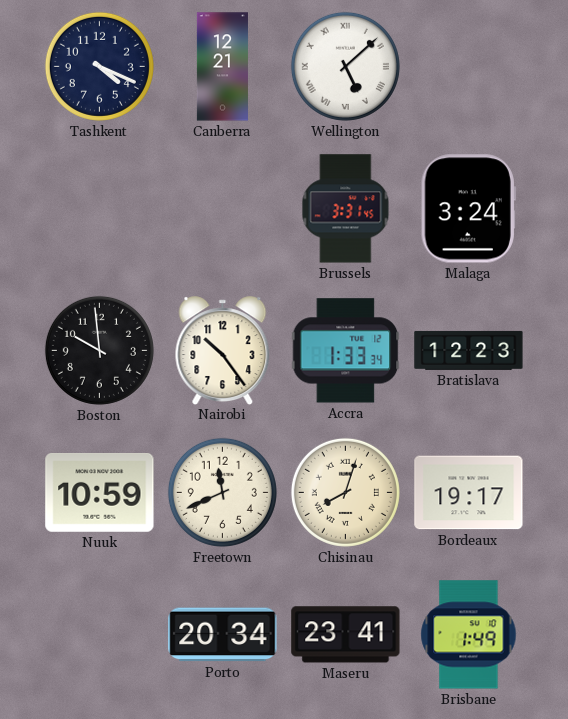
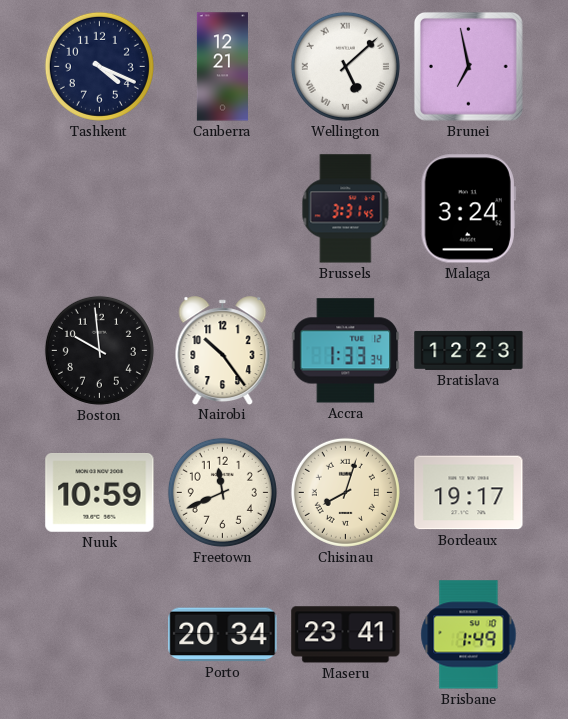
Brunei: none -> 6:58
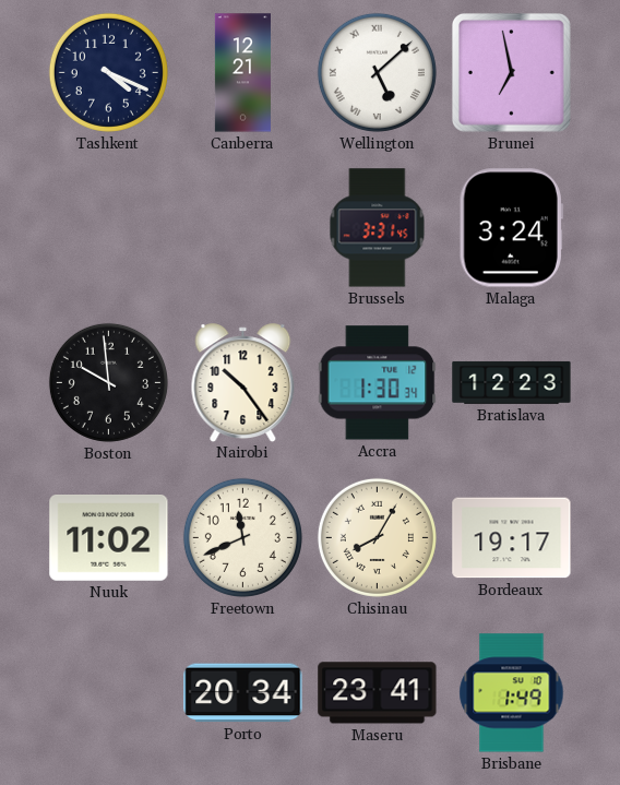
Accra: 1:33 -> 1:30
Nuuk: 10:59 -> 11:02
Chisinau: 8:03 -> 8:05
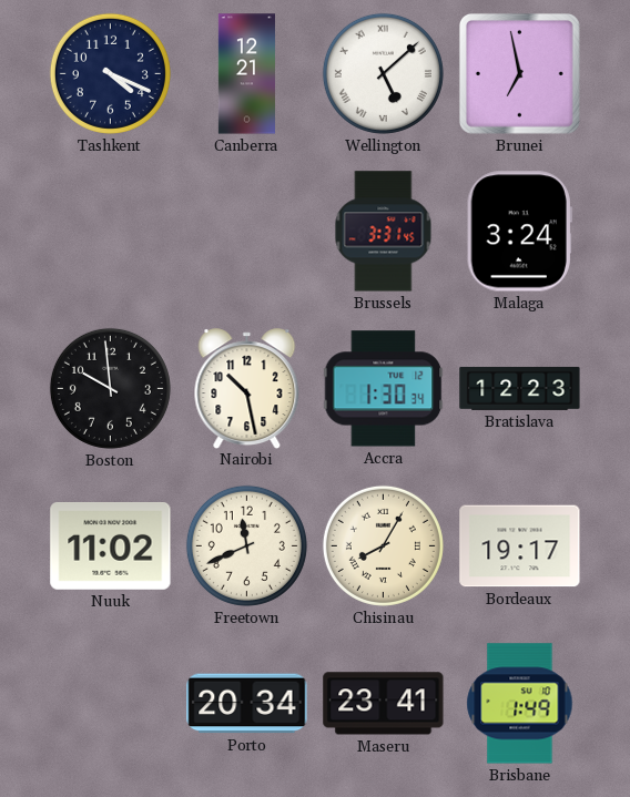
Nairobi: 10:24 -> 10:28
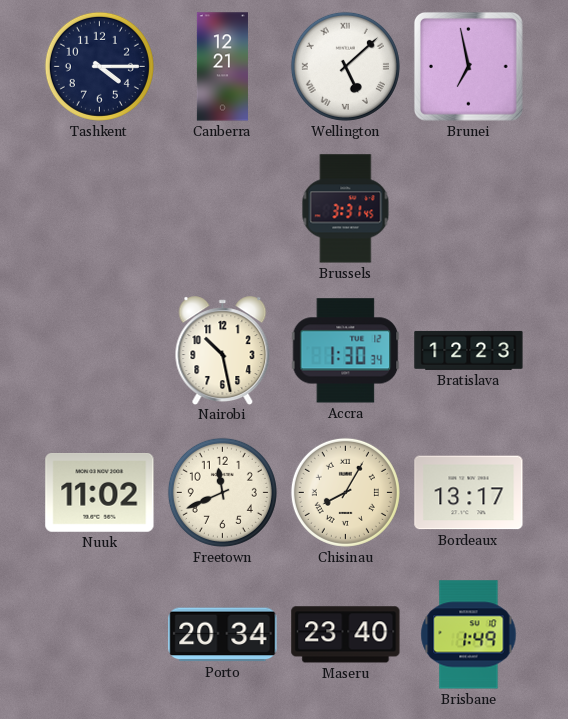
Tashkent: 4:19 -> 4:15
Malaga: 3:24 -> none
Boston: 9:59 -> none
Bordeaux: 19:17 -> 13:17
Maseru: 23:41 -> 23:40
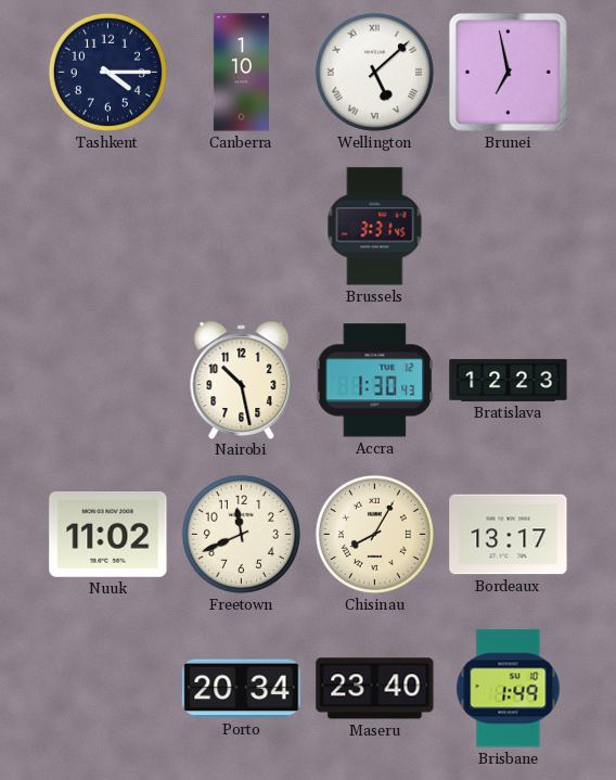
Canberra: 12:21 -> 1:10
Accra: 1:30:34 -> 1:30:43
